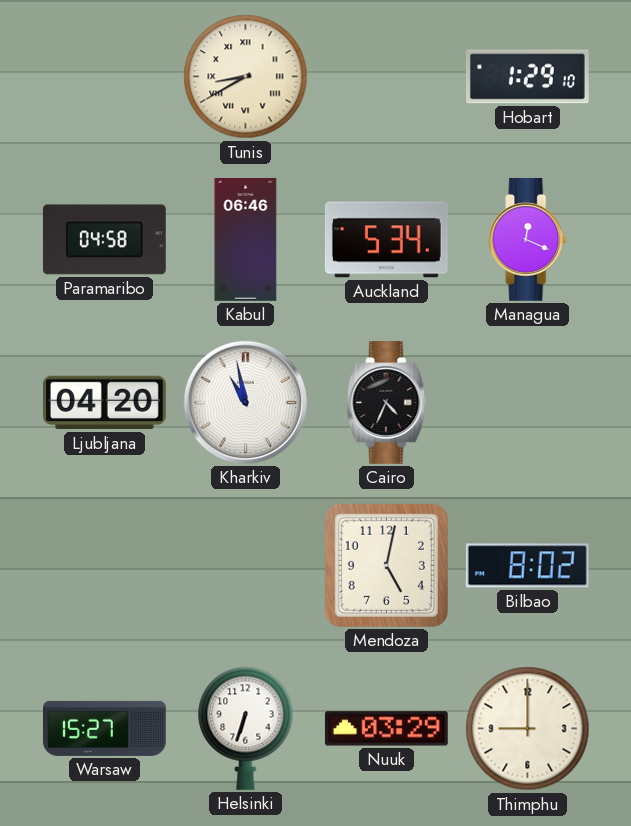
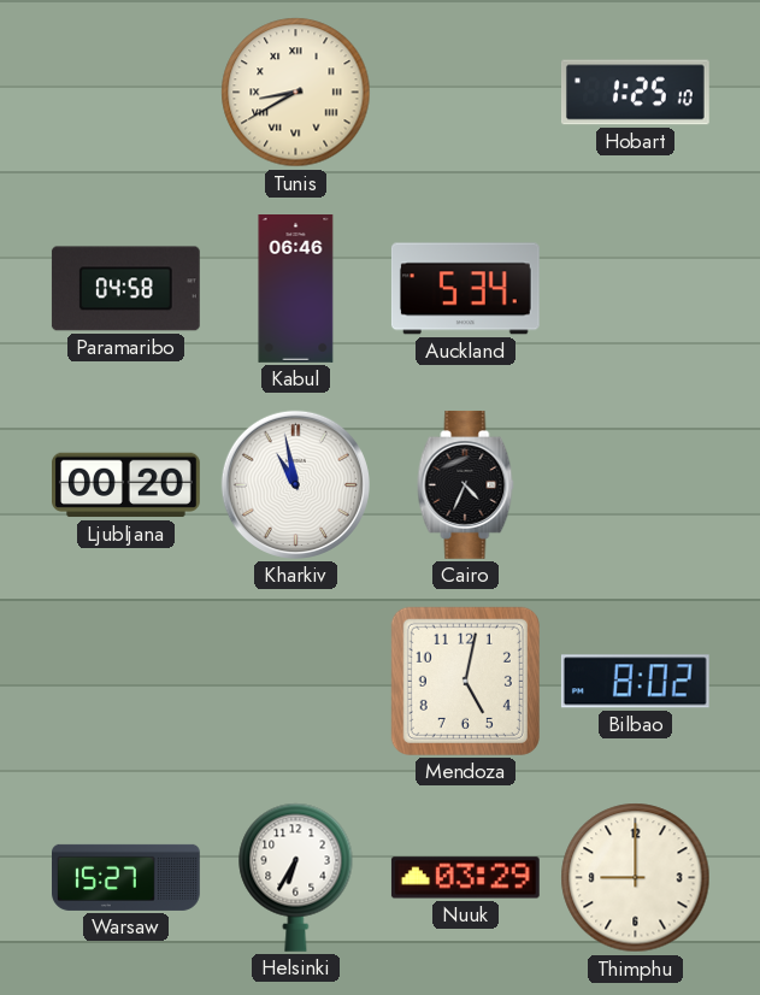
Hobart: 1:29 -> 1:25
Managua: 12:19 -> none
Ljubljana: 04:20 -> 00:20
Helsinki: 6:33 -> 6:35
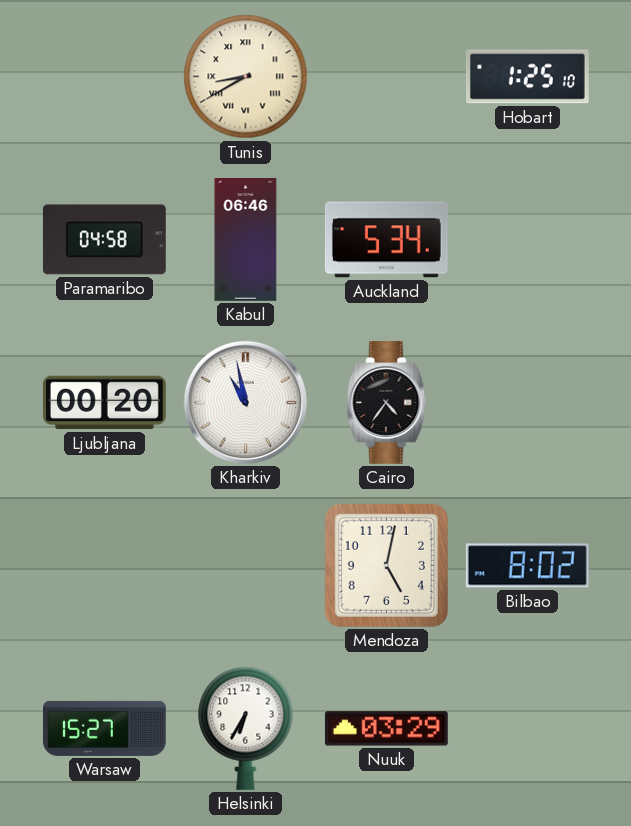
Cairo: 4:34 -> 4:36
Thimphu: 9:00 -> none
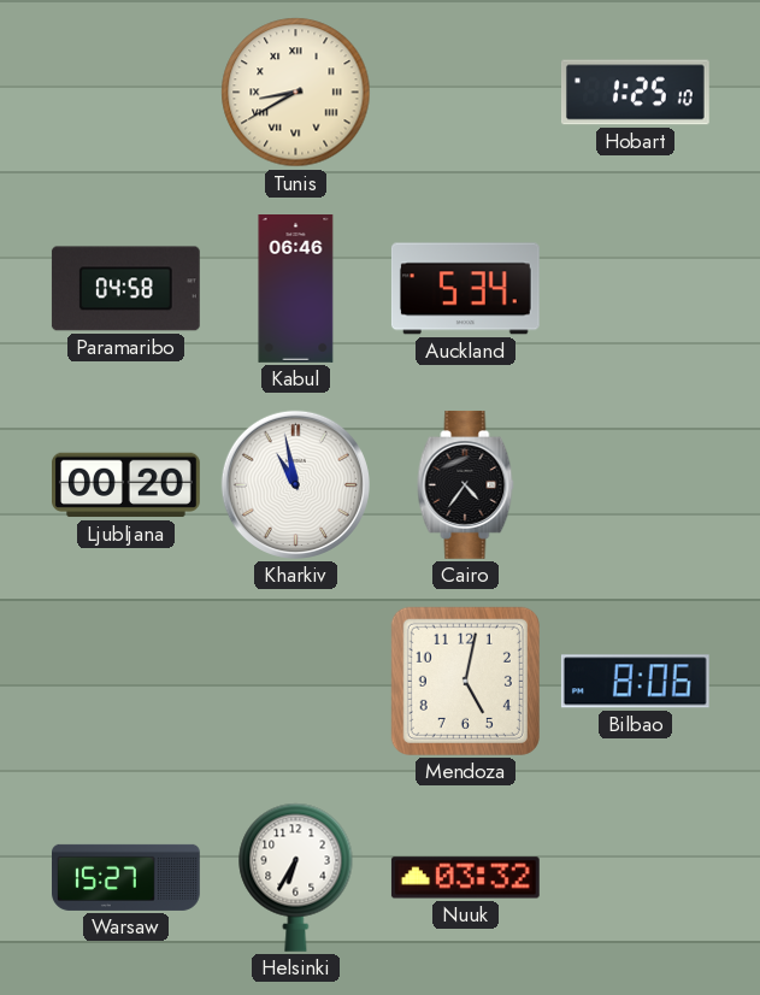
Bilbao: 8:02 -> 8:06
Nuuk: 03:29 -> 03:32
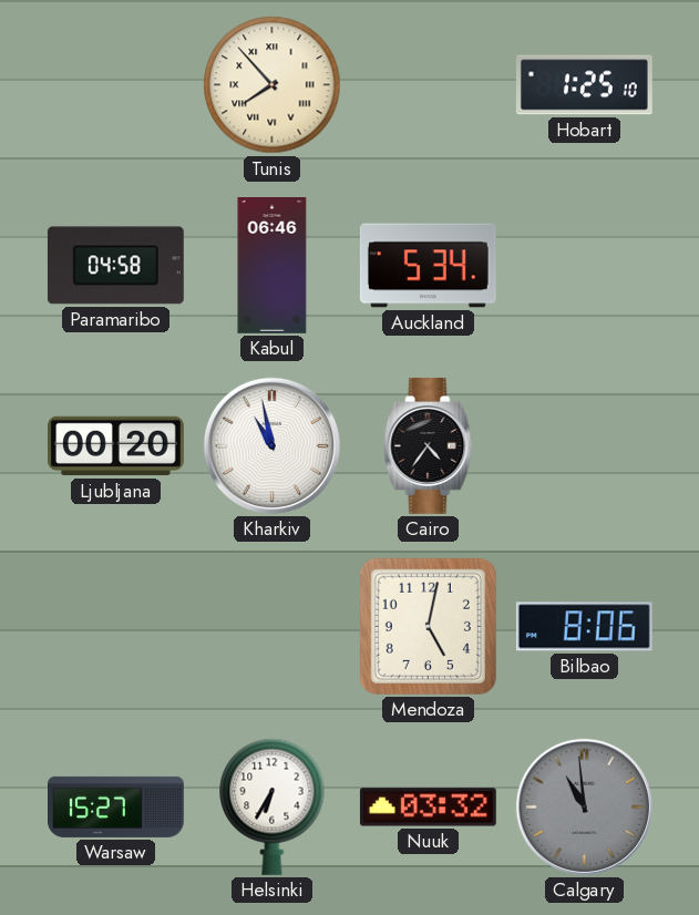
Tunis: 8:40 -> 7:53
Calgary: none -> 10:59
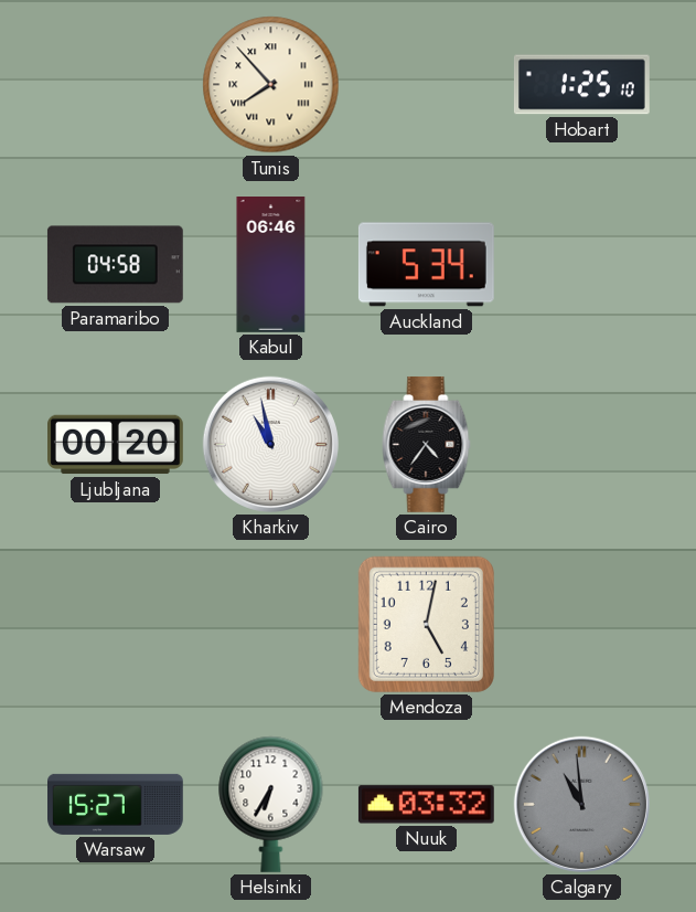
Bilbao: 8:06 -> none
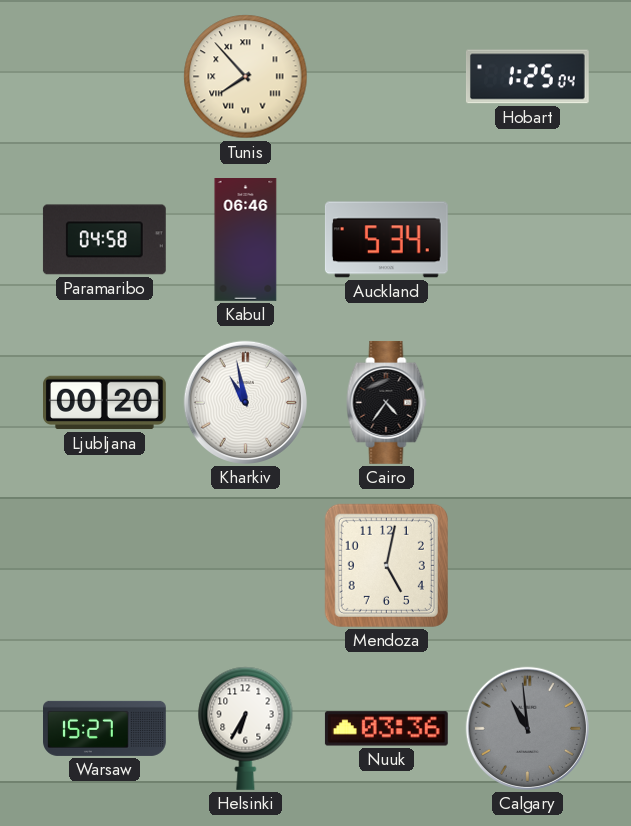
Hobart: 1:25:10 -> 1:25:04
Nuuk: 03:32 -> 03:36
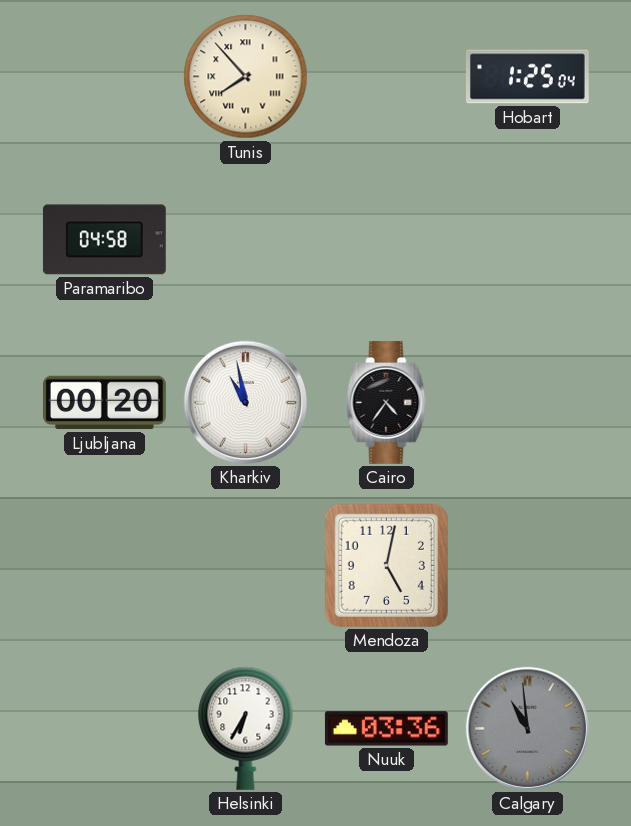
Kabul: 06:46 -> none
Auckland: 5:34 -> none
Warsaw: 15:27 -> none
